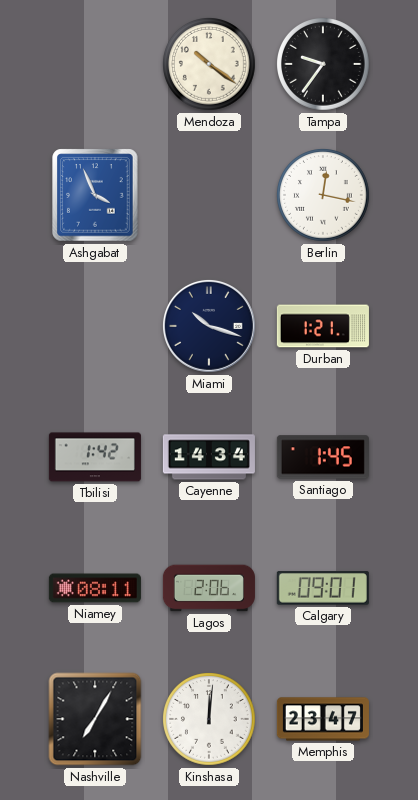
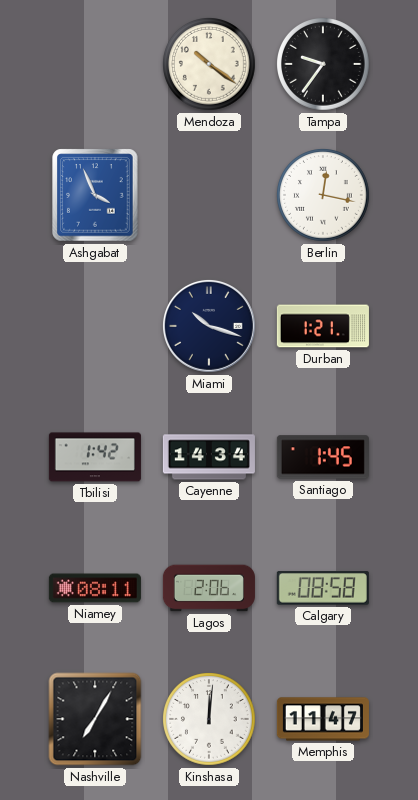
Calgary: 09:01 -> 08:58
Memphis: 23:47 -> 11:47
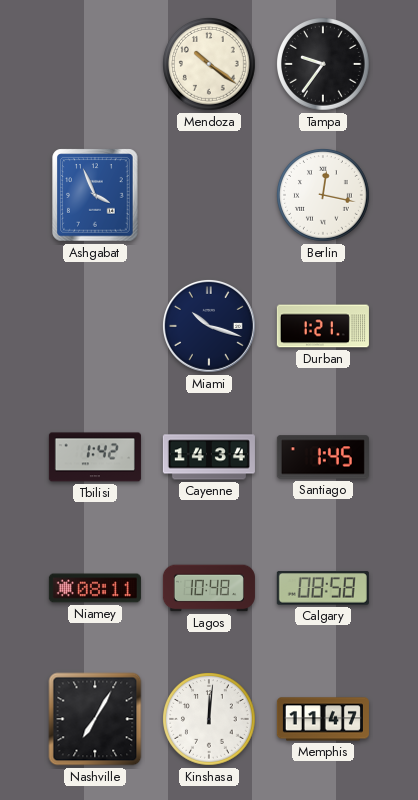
Lagos: 2:06 -> 10:48
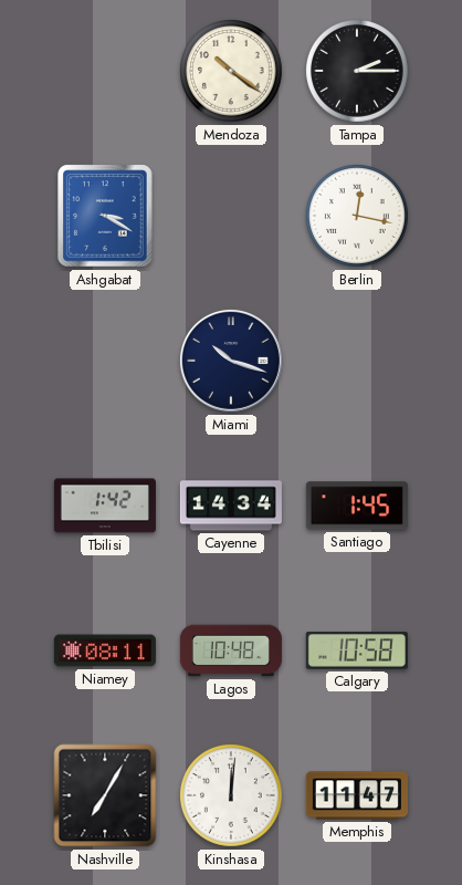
Tampa: 9:36 -> 2:15
Ashgabat: 3:56 -> 3:20
Durban: 1:21 -> none
Calgary: 08:58 -> 10:58
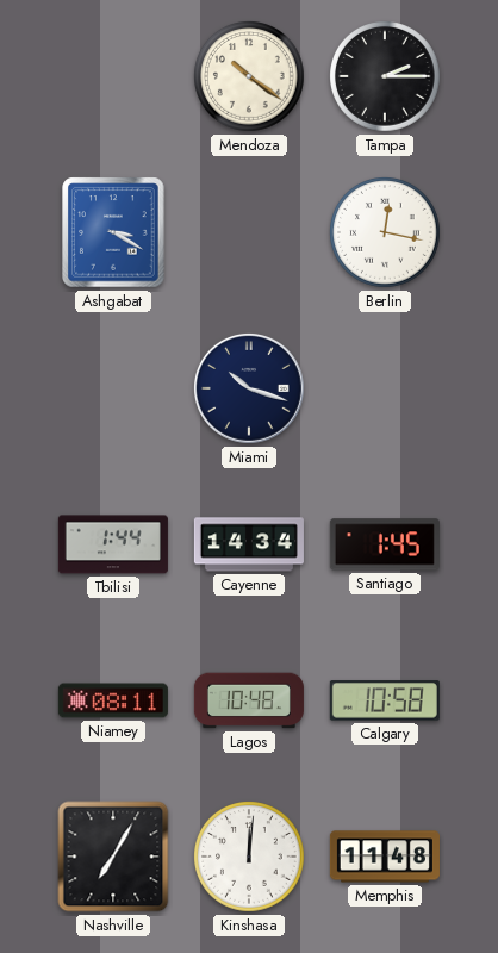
Tbilisi: 1:42 -> 1:44
Memphis: 11:47 -> 11:48
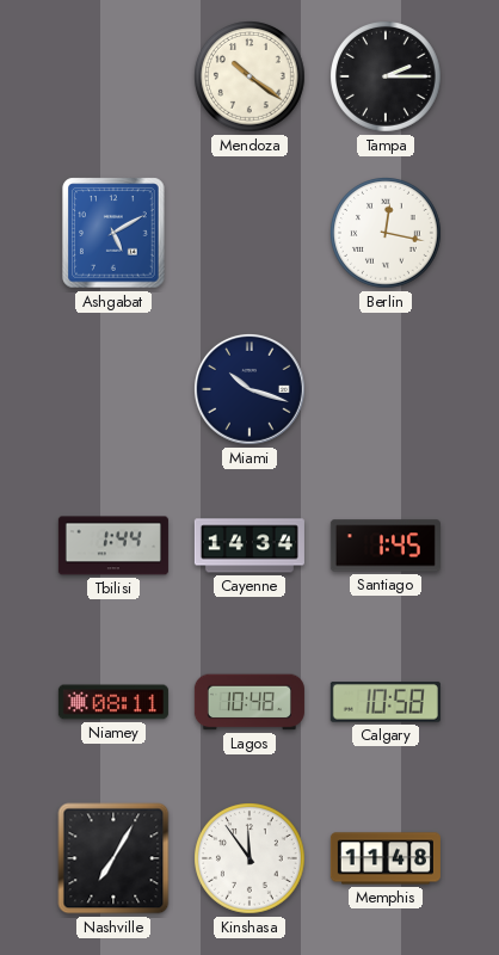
Ashgabat: 3:20 -> 5:10
Kinshasa: 12:01 -> 11:54
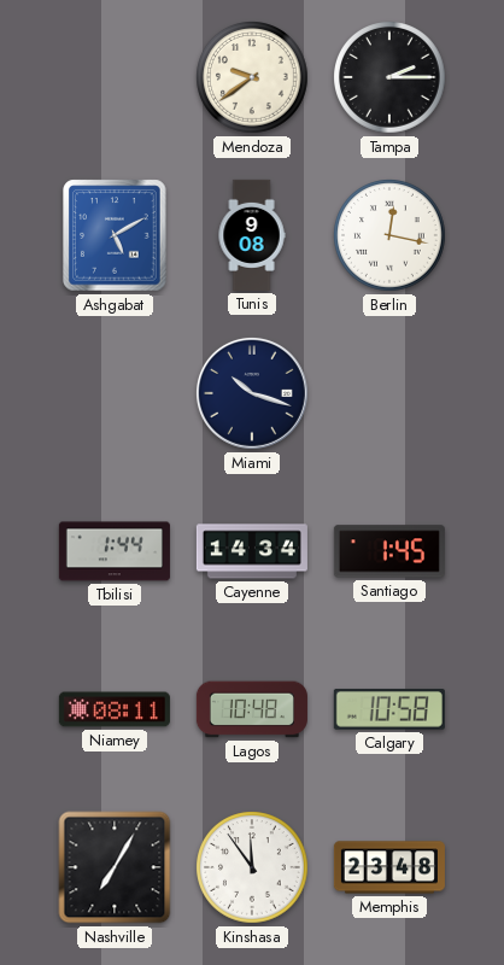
Mendoza: 10:21 -> 9:39
Tunis: none -> 9:08
Memphis: 11:48 -> 23:48
